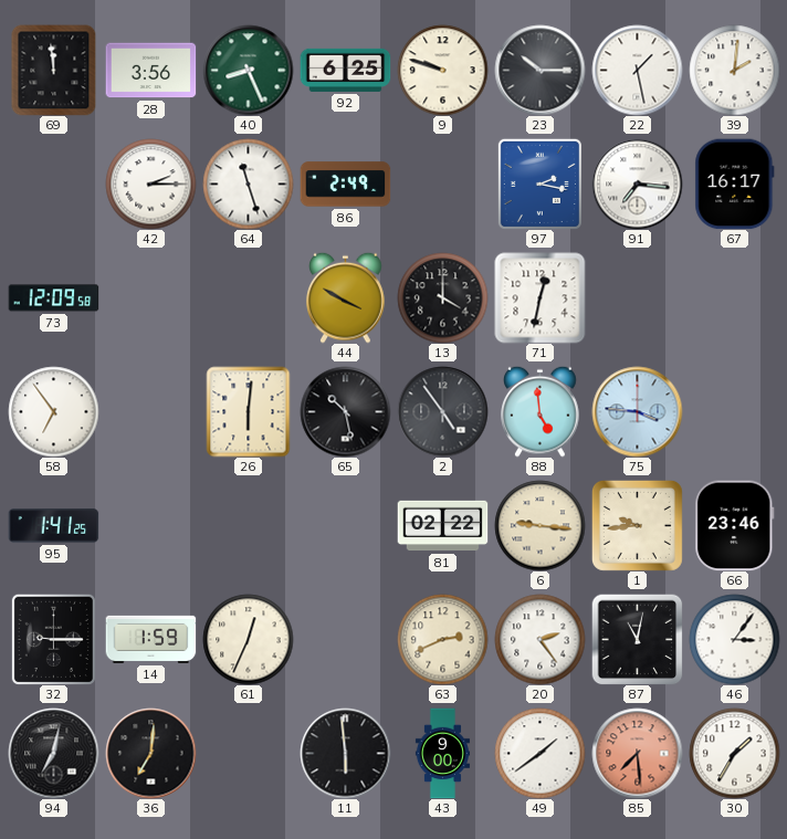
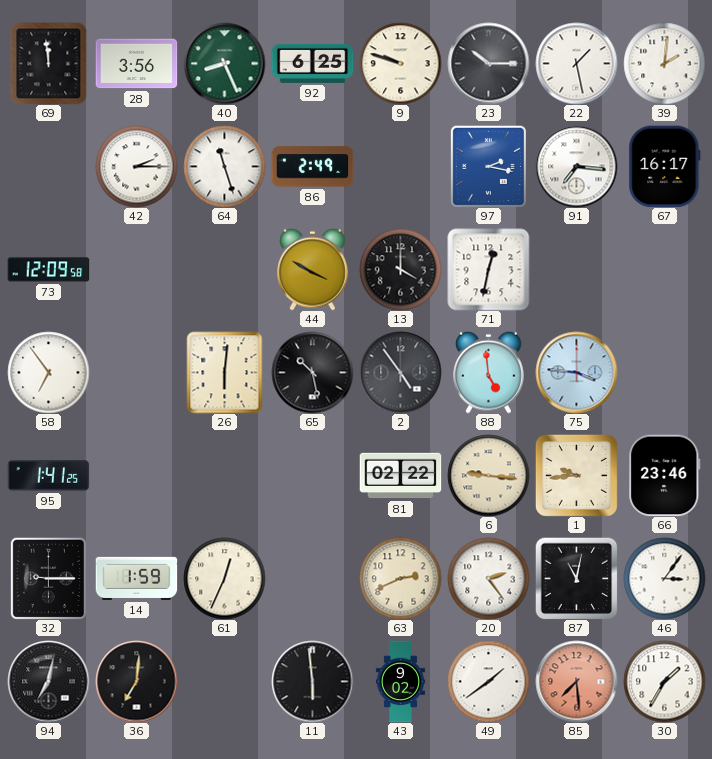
43: 9:00 -> 9:02
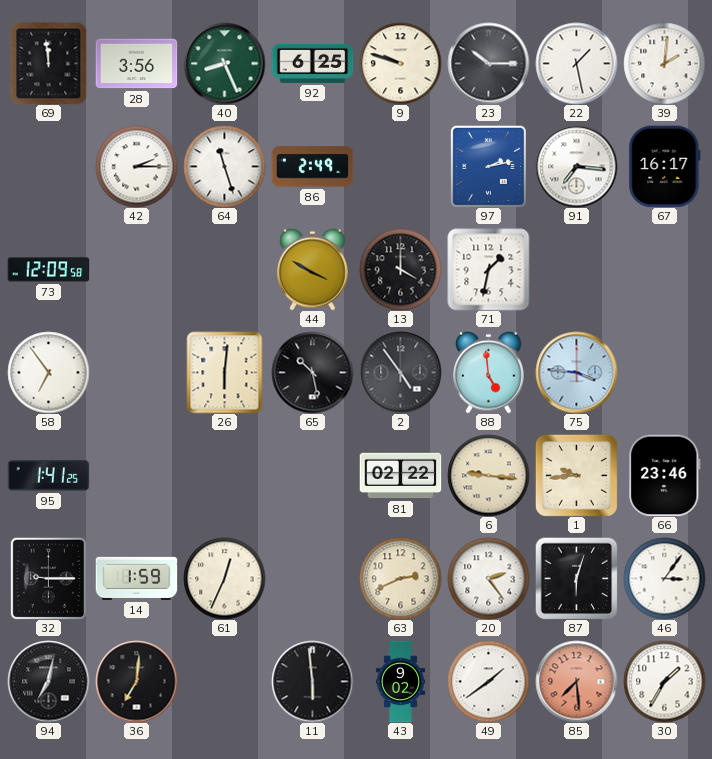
97: 2:17 -> 2:13
71: 12:32 -> 1:32
87: 11:02 -> 6:03
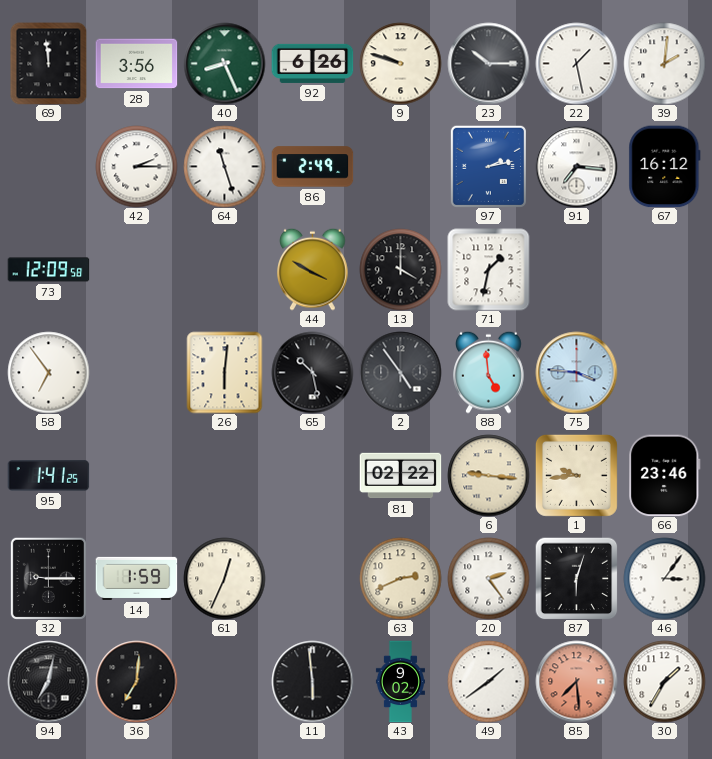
92: 6:25 -> 6:26
67: 16:17 -> 16:12
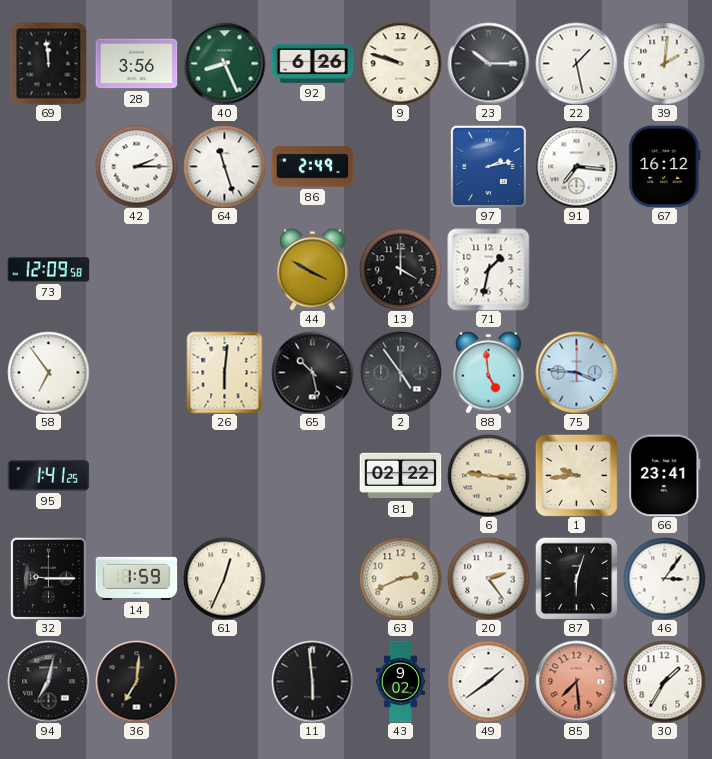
66: 23:46 -> 23:41
